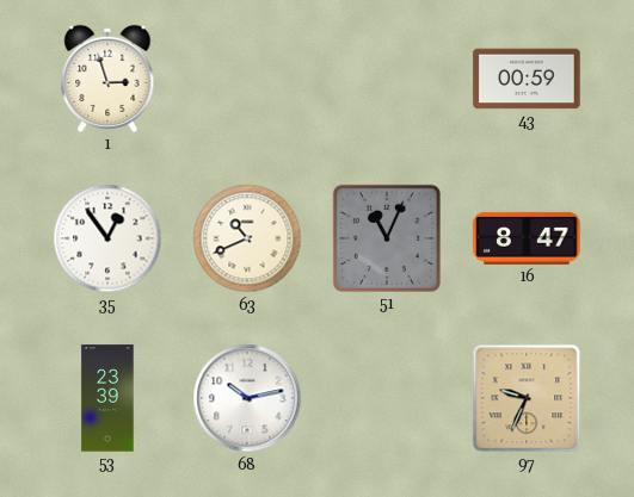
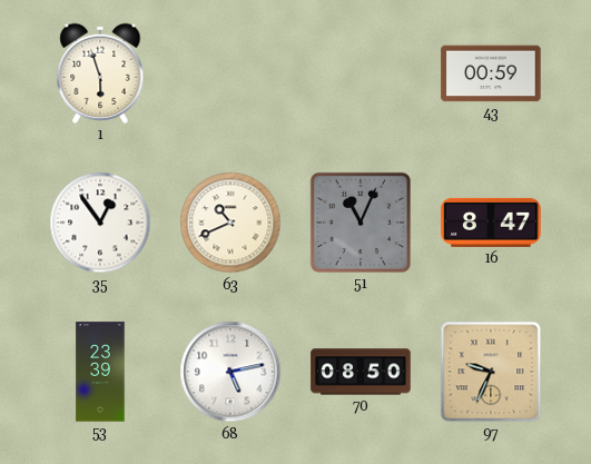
1: 2:57 -> 5:57
68: 10:13 -> 5:13
70: none -> 08:50
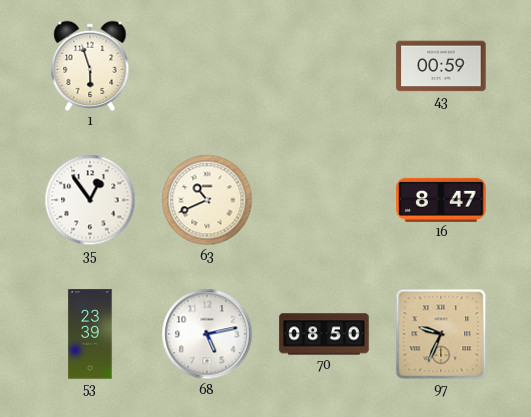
51: 11:04 -> none
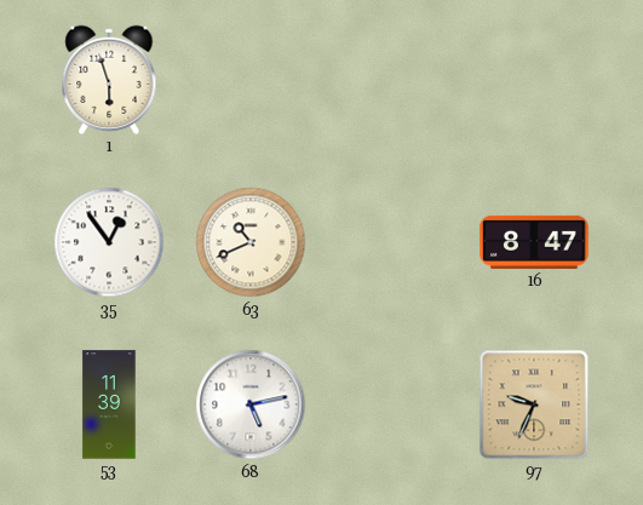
43: 00:59 -> none
53: 23:39 -> 11:39
70: 08:50 -> none
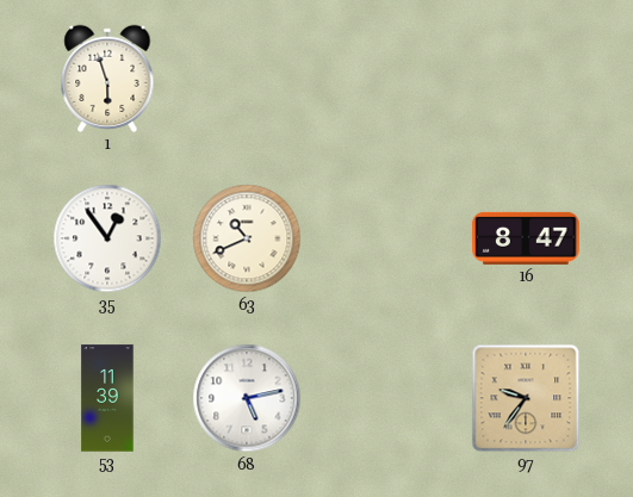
97: 9:34 -> 9:36
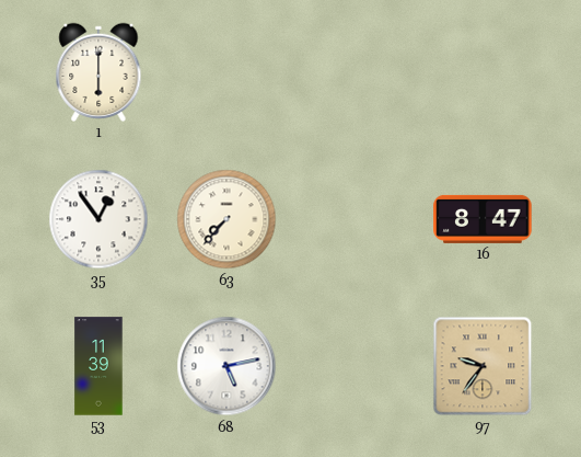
1: 5:57 -> 6:00
63: 10:41 -> 7:37
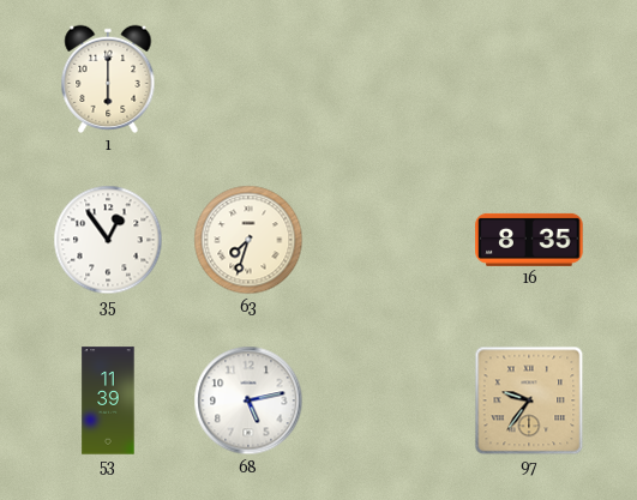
63: 7:37 -> 7:33
16: 8:47 -> 8:35
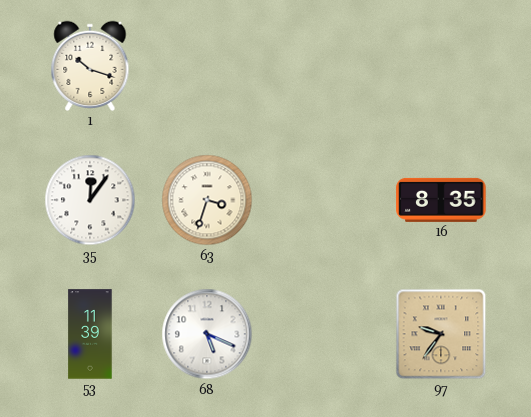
1: 6:00 -> 10:18
35: 12:54 -> 12:06
63: 7:33 -> 3:33
68: 5:13 -> 5:19
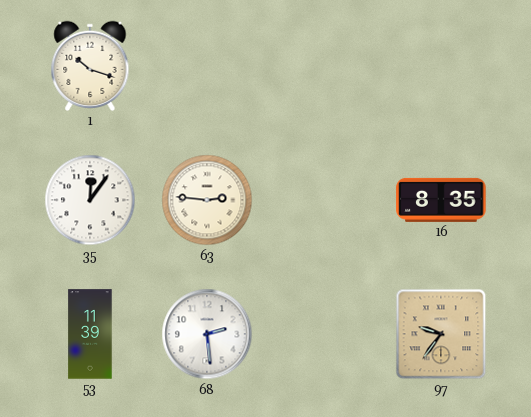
63: 3:33 -> 2:46
68: 5:19 -> 2:29
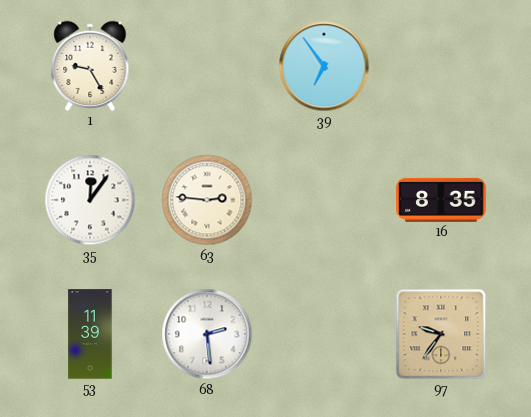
1: 10:18 -> 9:25
39: none -> 6:54
